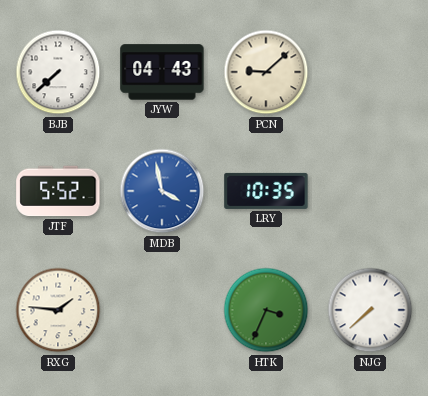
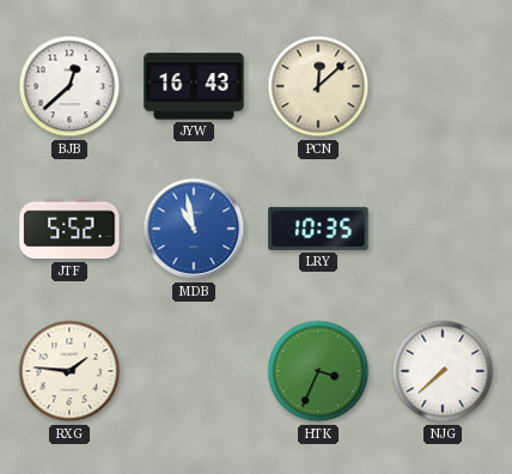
BJB: 7:38 -> 12:38
JYW: 04:43 -> 16:43
PCN: 9:08 -> 12:08
MDB: 3:58 -> 10:58
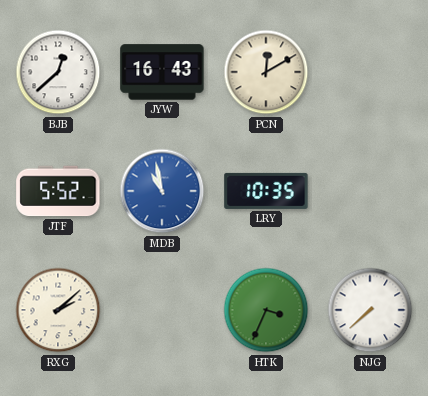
PCN: 12:08 -> 12:10
RXG: 1:46 -> 2:08
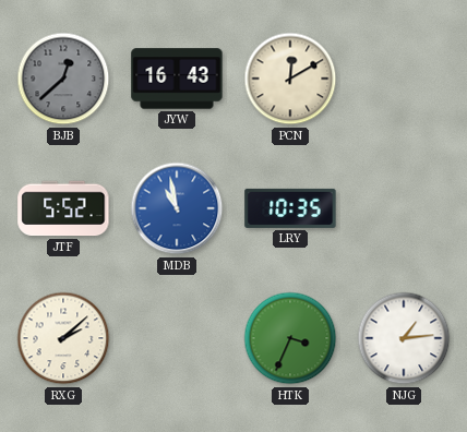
BJB dial: white -> grey
NJG: 7:38 -> 1:14
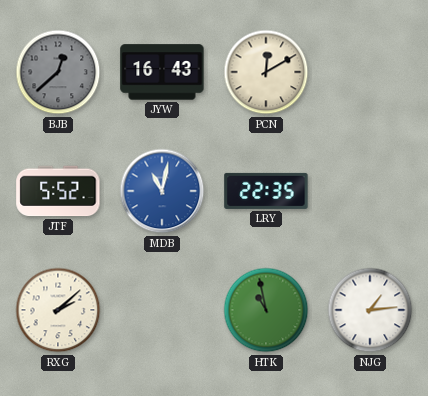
MDB: 10:58 -> 11:02
LRY: 10:35 -> 22:35
HTK: 3:34 -> 10:58
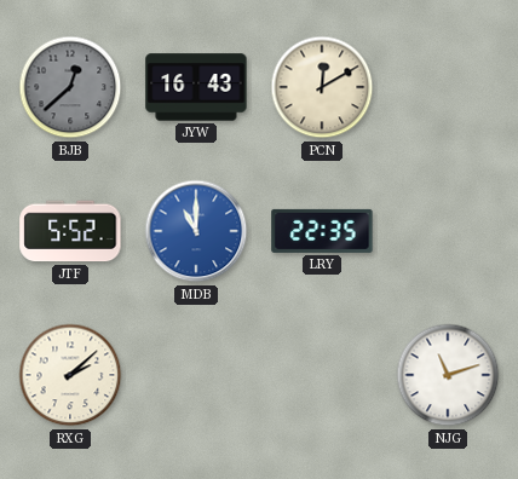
MDB: 11:02 -> 11:00
HTK: 10:58 -> none
NJG: 1:14 -> 11:12
